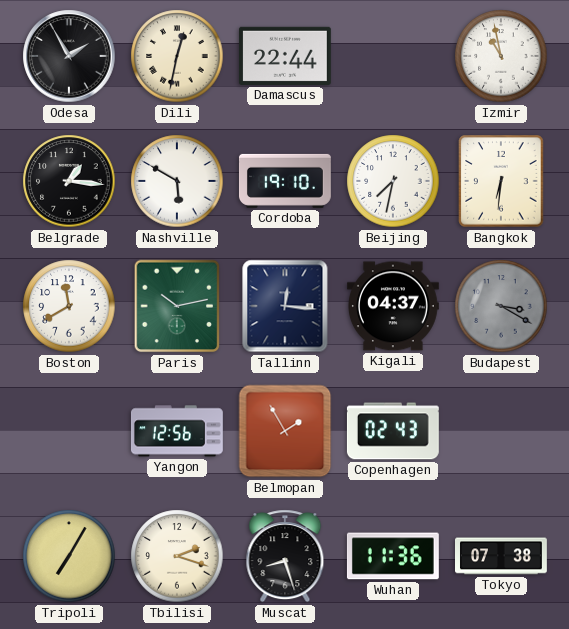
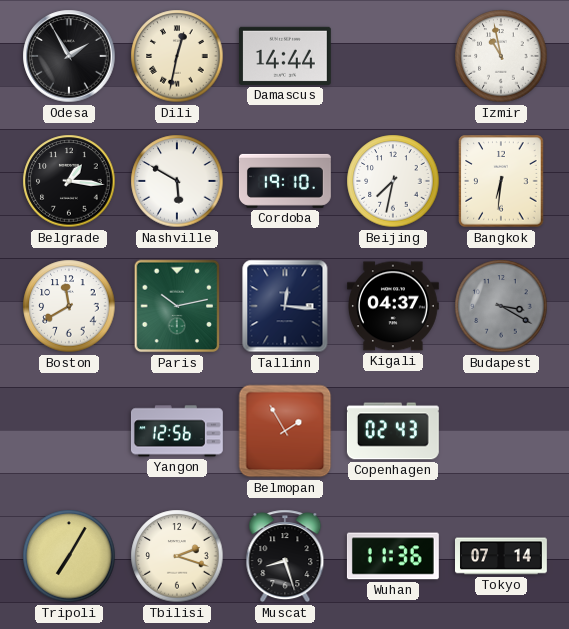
Damascus: 22:44 -> 14:44
Tokyo: 07:38 -> 07:14
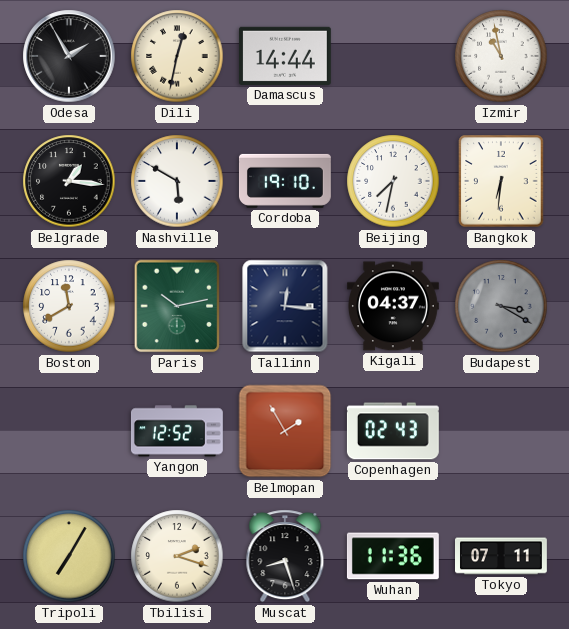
Yangon: 12:56 -> 12:52
Tokyo: 07:14 -> 07:11
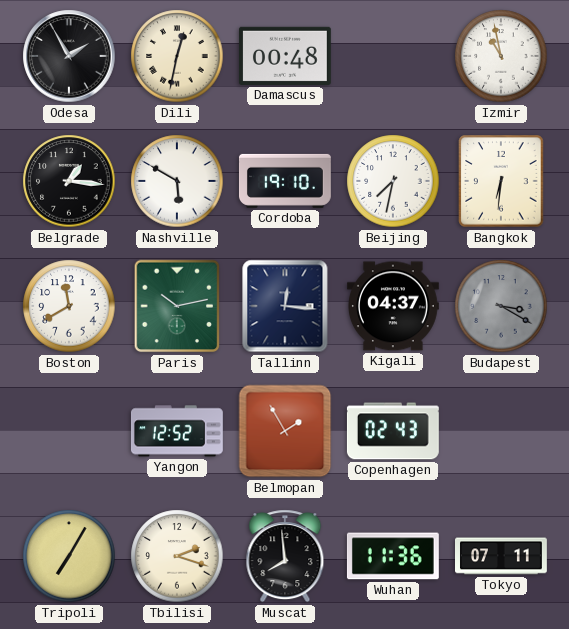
Damascus: 14:44 -> 00:48
Muscat: 8:27 -> 7:59
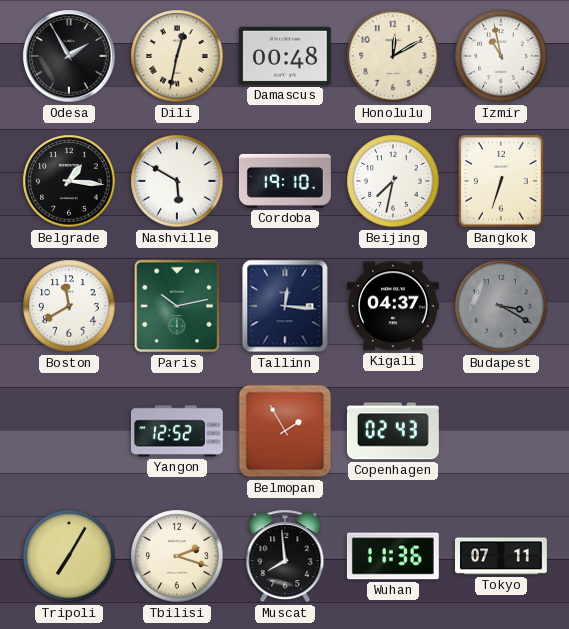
Honolulu: none -> 12:10
Bangkok: 6:31 -> 6:33
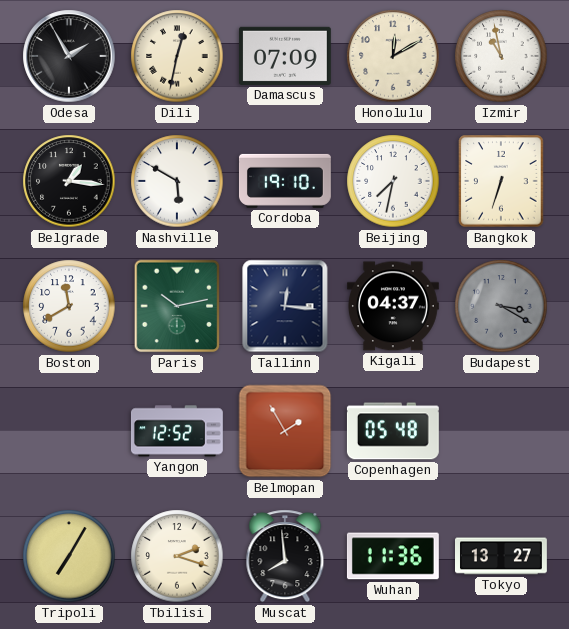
Damascus: 00:48 -> 07:09
Copenhagen: 02:43 -> 05:48
Tokyo: 07:11 -> 13:27
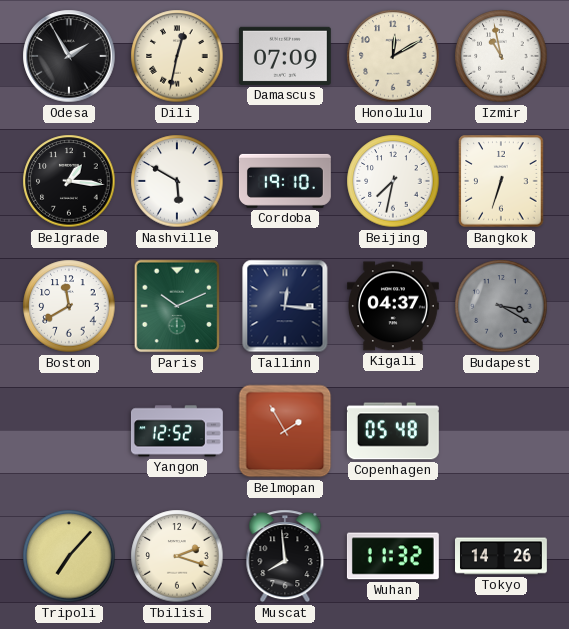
Paris: 10:13 -> 10:11
Tripoli: 7:05 -> 7:07
Wuhan: 11:36 -> 11:32
Tokyo: 13:27 -> 14:26
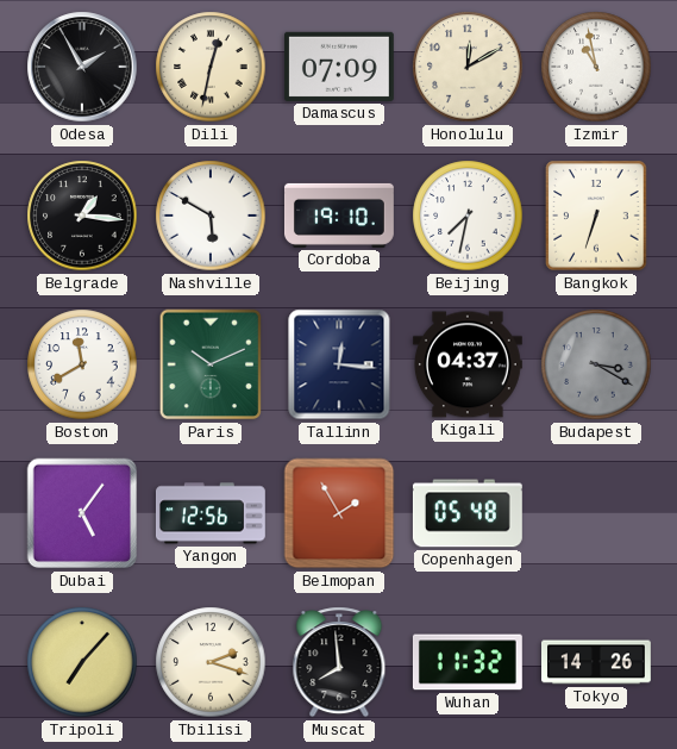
Dubai: none -> 5:06
Yangon: 12:52 -> 12:56
